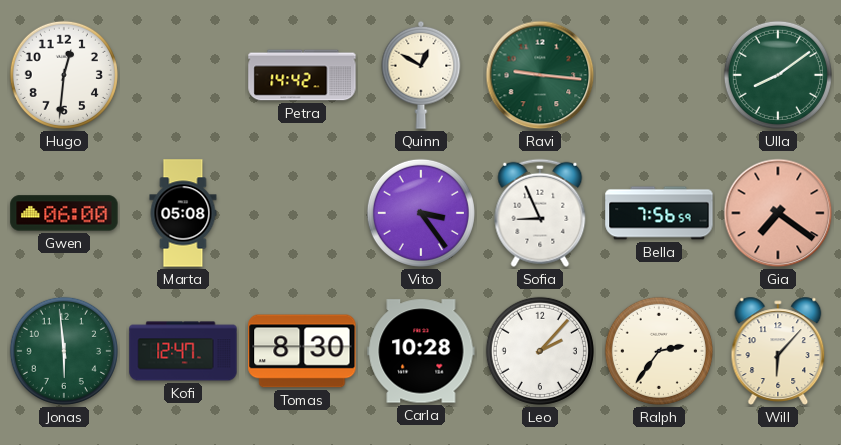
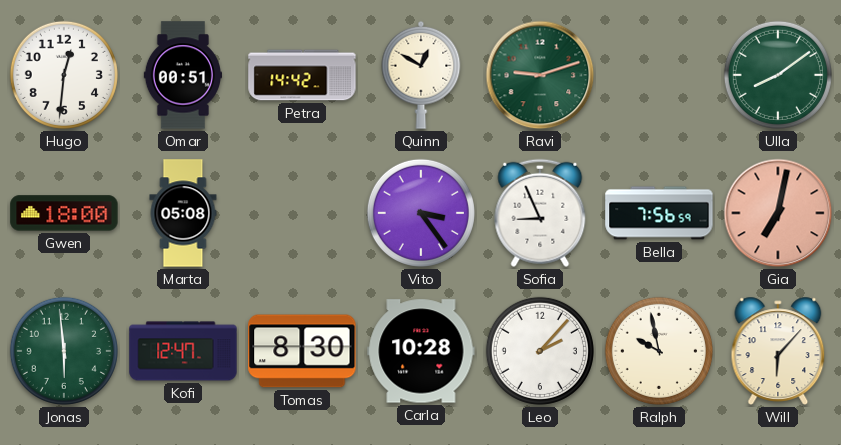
Omar: none -> 00:51
Ravi: 9:16 -> 9:12
Gwen: 06:00 -> 18:00
Gia: 7:21 -> 7:02
Ralph: 2:36 -> 9:58
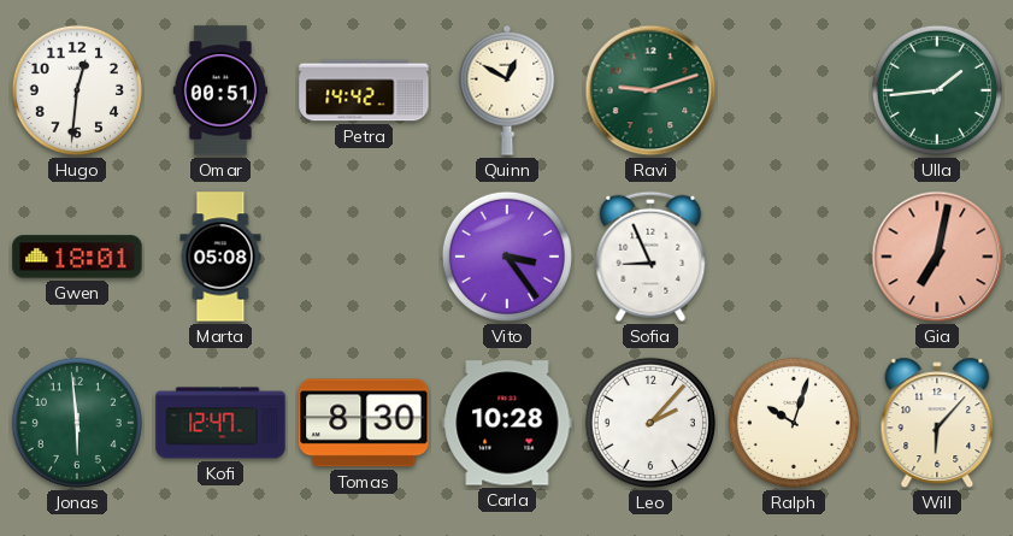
Ulla: 8:09 -> 1:44
Gwen: 18:00 -> 18:01
Bella: 7:56 -> none
Ralph: 9:58 -> 10:03
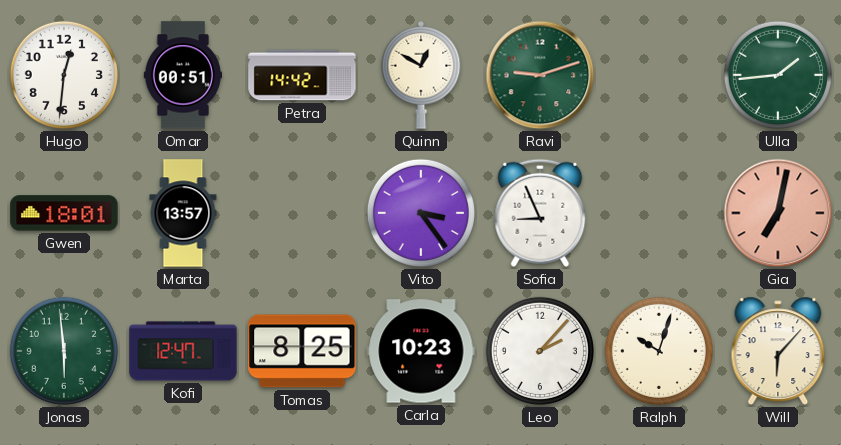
Marta: 05:08 -> 13:57
Tomas: 8:30 -> 8:25
Carla: 10:28 -> 10:23
